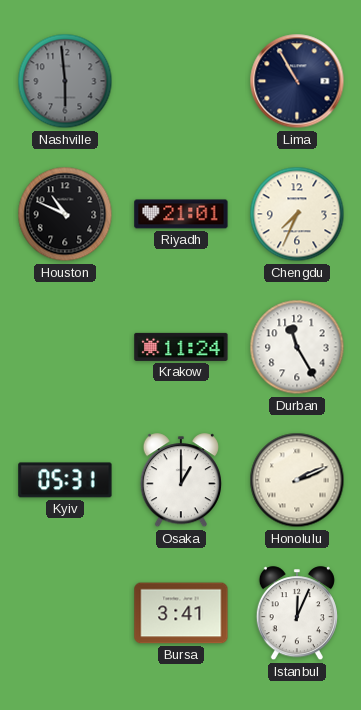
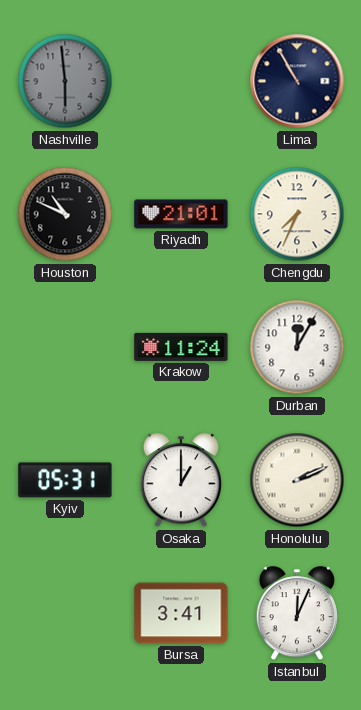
Durban: 11:25 -> 12:05
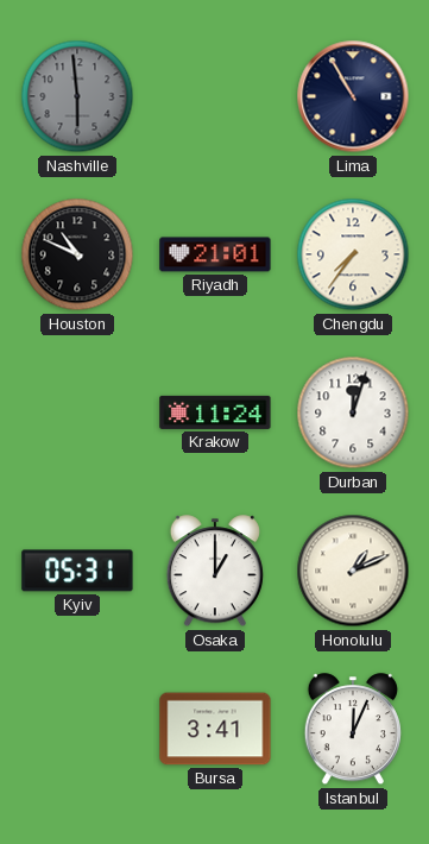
Chengdu: 7:34 -> 7:36
Durban: 12:05 -> 12:03
Honolulu: 2:11 -> 1:11
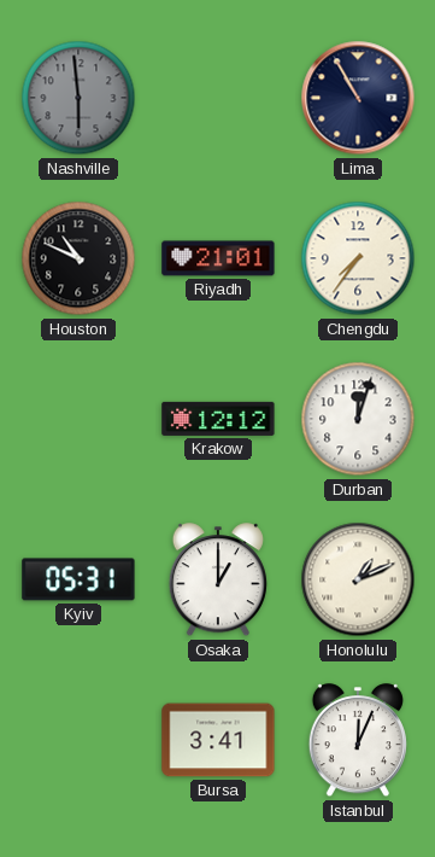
Krakow: 11:24 -> 12:12
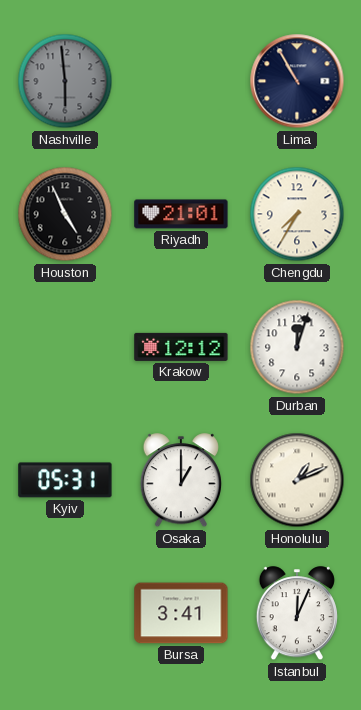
Houston: 10:49 -> 4:56
Chengdu: 7:36 -> 7:35
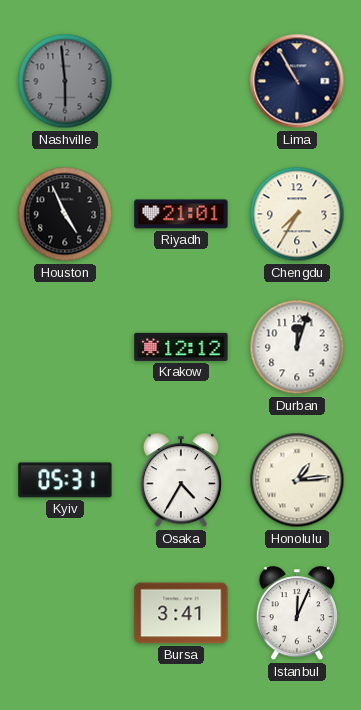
Osaka: 1:00 -> 4:35
Honolulu: 1:11 -> 1:14
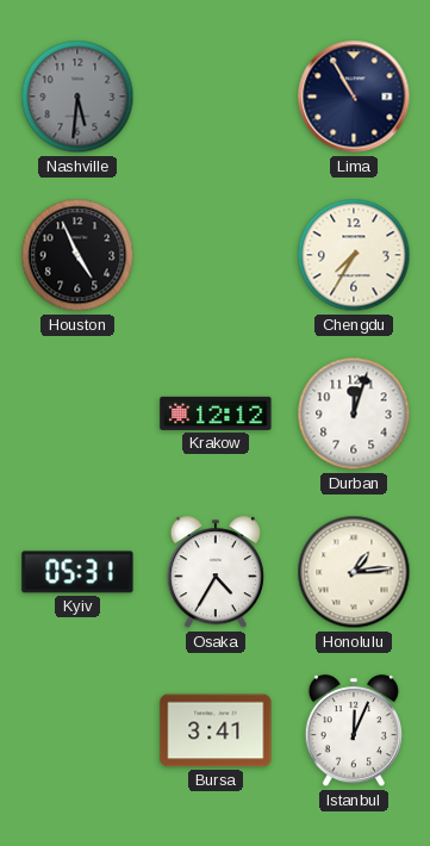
Nashville: 5:59 -> 5:31
Riyadh: 21:01 -> none
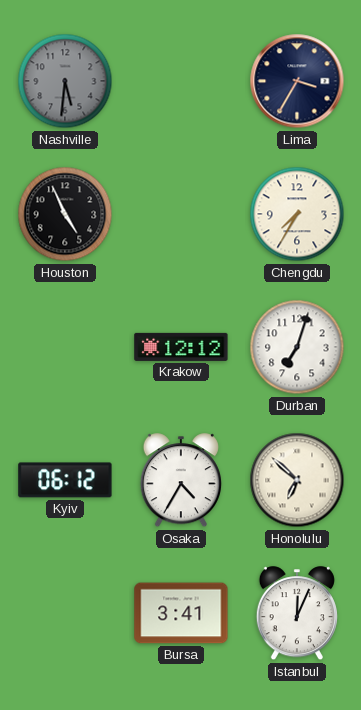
Lima: 10:55 -> 3:35
Durban: 12:03 -> 7:03
Kyiv: 05:31 -> 06:12
Honolulu: 1:14 -> 6:52
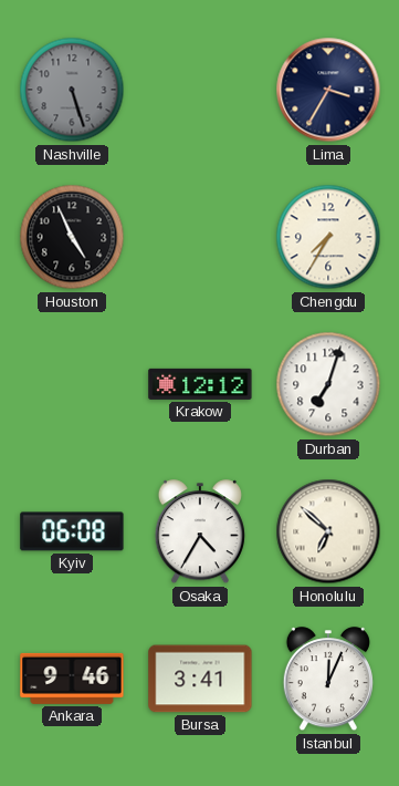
Nashville: 5:31 -> 5:27
Kyiv: 06:12 -> 06:08
Ankara: none -> 9:46
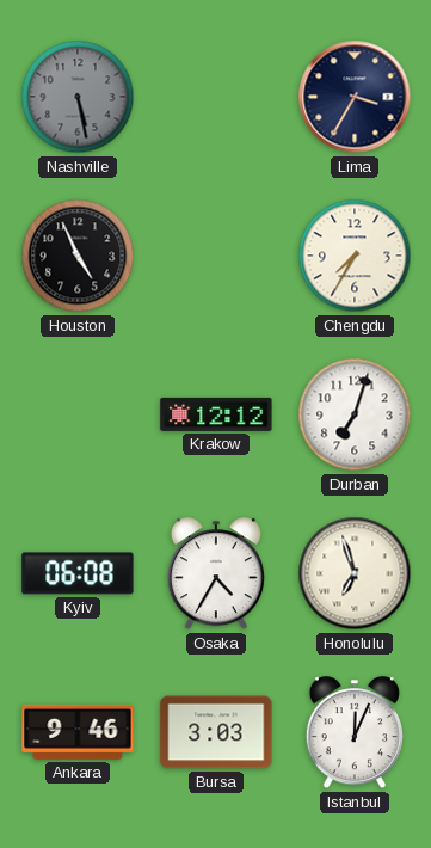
Nashville: 5:27 -> 5:28
Honolulu: 6:52 -> 6:57
Bursa: 3:41 -> 3:03
